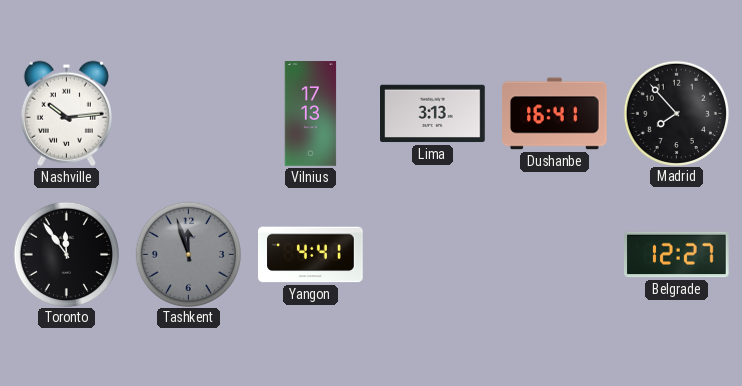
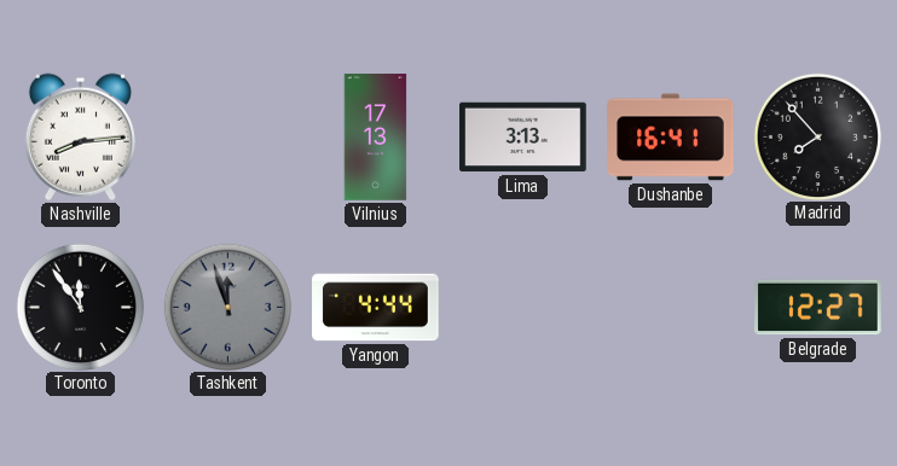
Nashville: 10:14 -> 8:14
Yangon: 4:41 -> 4:44
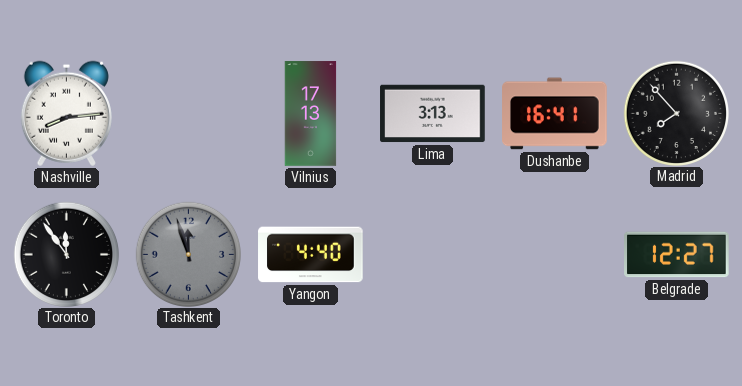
Yangon: 4:44 -> 4:40
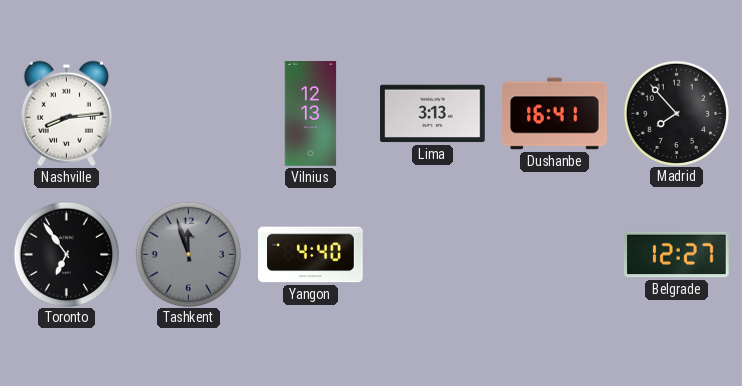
Vilnius: 17:13 -> 12:13
Toronto: 11:54 -> 6:54
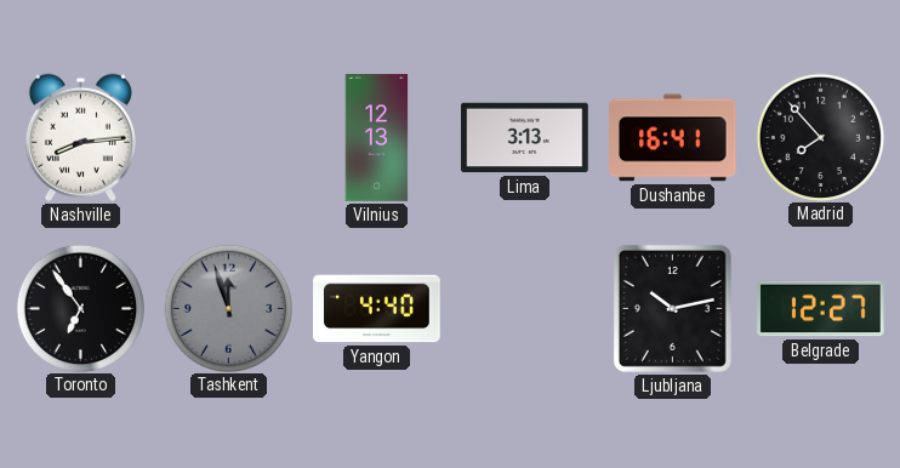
Ljubljana: none -> 10:13
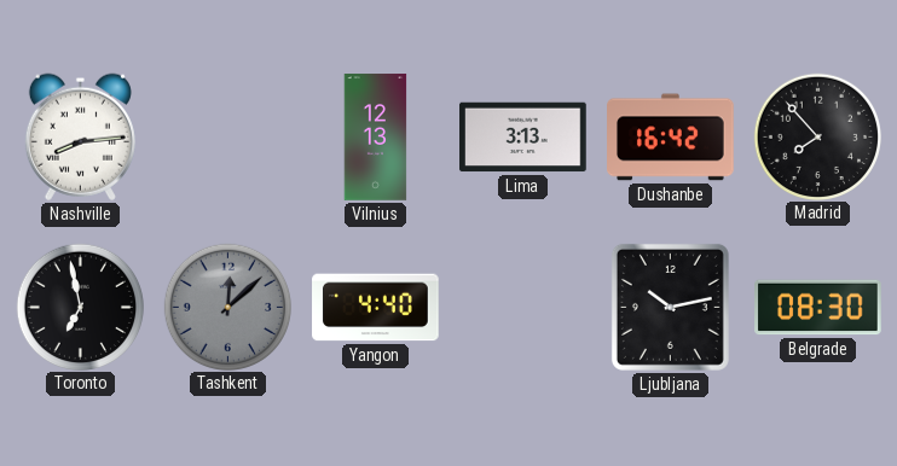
Dushanbe: 16:41 -> 16:42
Toronto: 6:54 -> 6:58
Tashkent: 11:57 -> 12:08
Belgrade: 12:27 -> 08:30
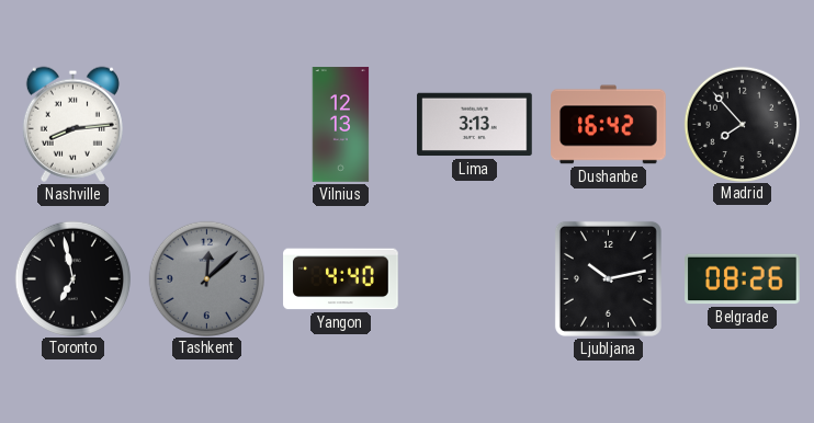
Belgrade: 08:30 -> 08:26
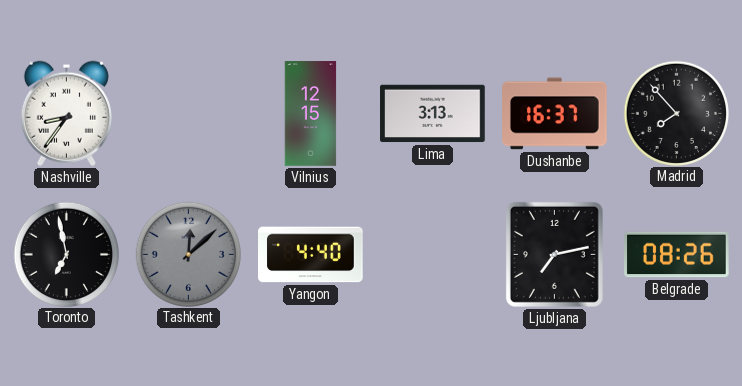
Nashville: 8:14 -> 8:36
Vilnius: 12:13 -> 12:15
Dushanbe: 16:42 -> 16:37
Ljubljana: 10:13 -> 7:13
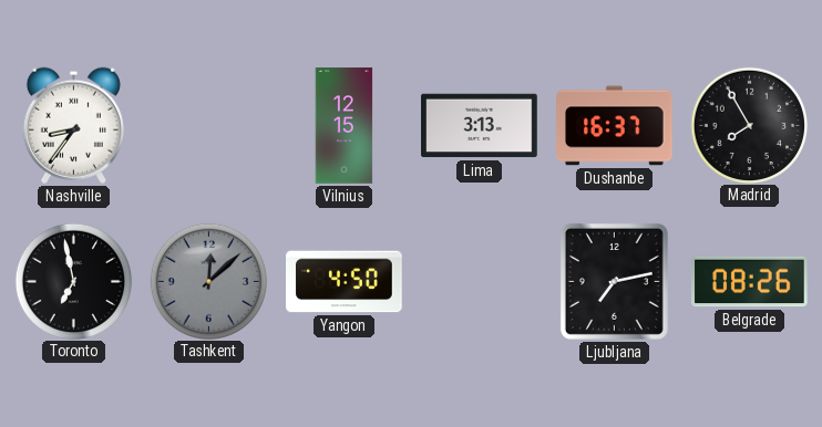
Madrid: 7:53 -> 7:55
Yangon: 4:40 -> 4:50
